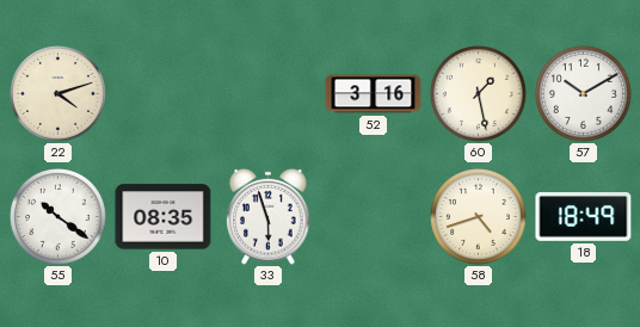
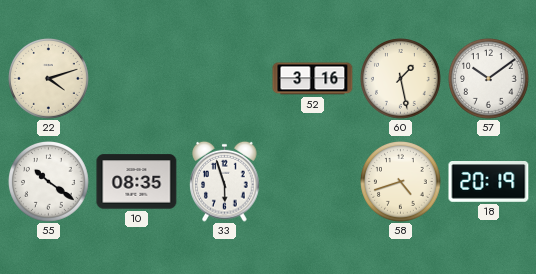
57: 10:10 -> 10:09
18: 18:49 -> 20:19
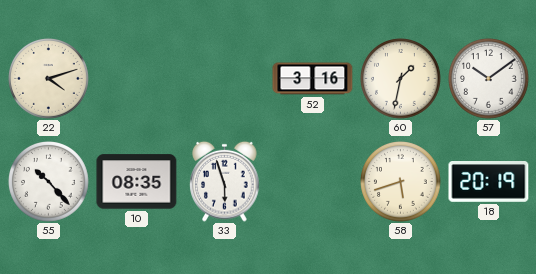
60: 1:28 -> 1:32
55: 10:21 -> 10:23
58: 4:42 -> 5:42
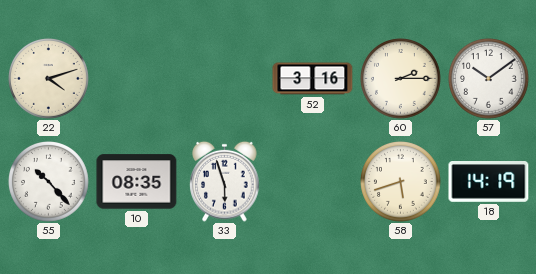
60: 1:32 -> 2:15
18: 20:19 -> 14:19
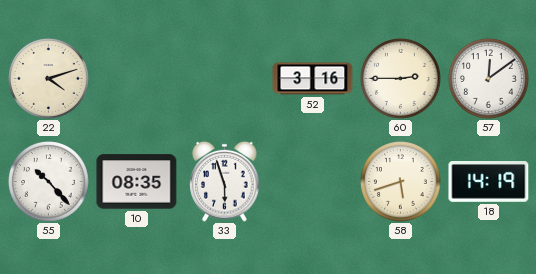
60: 2:15 -> 2:45
57: 10:09 -> 12:09
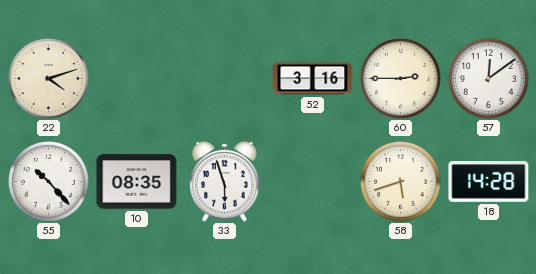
18: 14:19 -> 14:28
